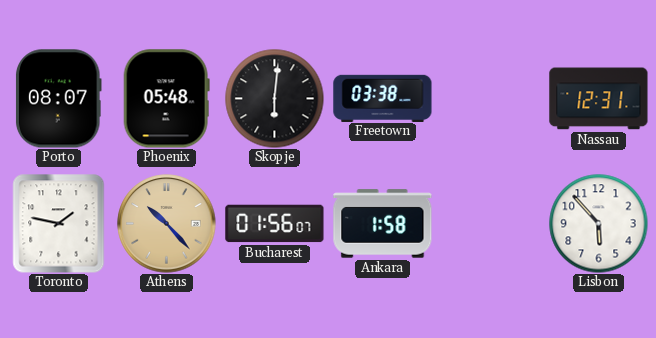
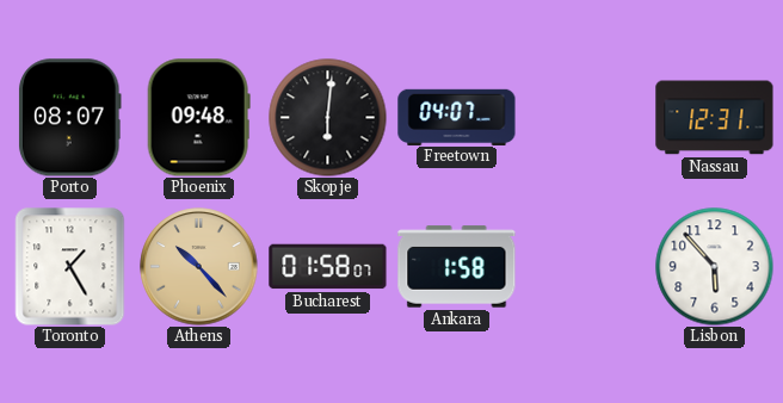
Phoenix: 05:48 -> 09:48
Freetown: 03:38 -> 04:07
Toronto: 1:47 -> 1:25
Bucharest: 01:56 -> 01:58
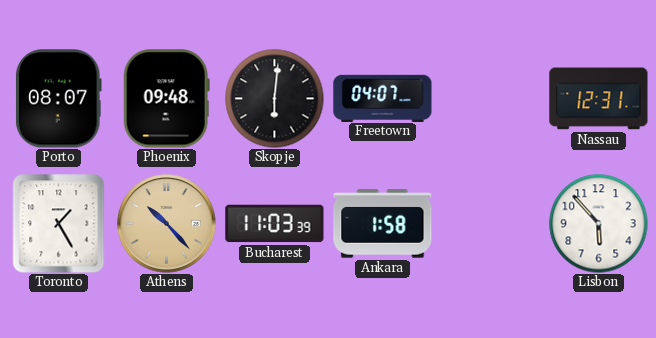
Bucharest: 01:58 -> 11:03
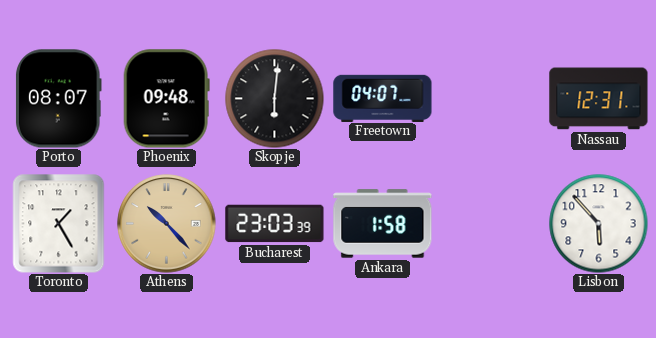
Bucharest: 11:03 -> 23:03
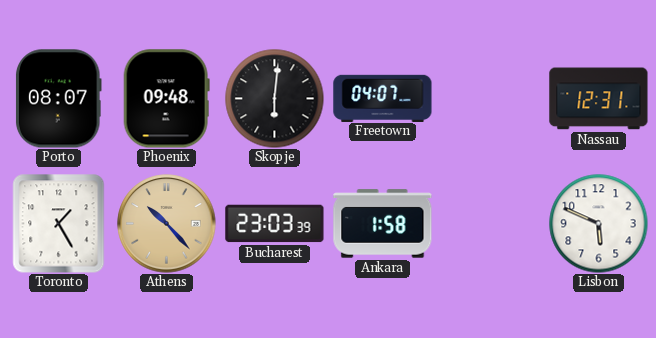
Lisbon: 5:53 -> 5:49
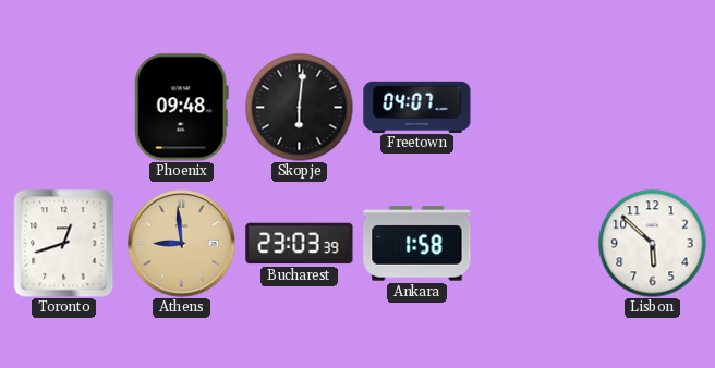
Porto: 08:07 -> none
Nassau: 12:31 -> none
Toronto: 1:25 -> 12:42
Athens: 10:23 -> 8:59
Lisbon: 5:49 -> 5:52
